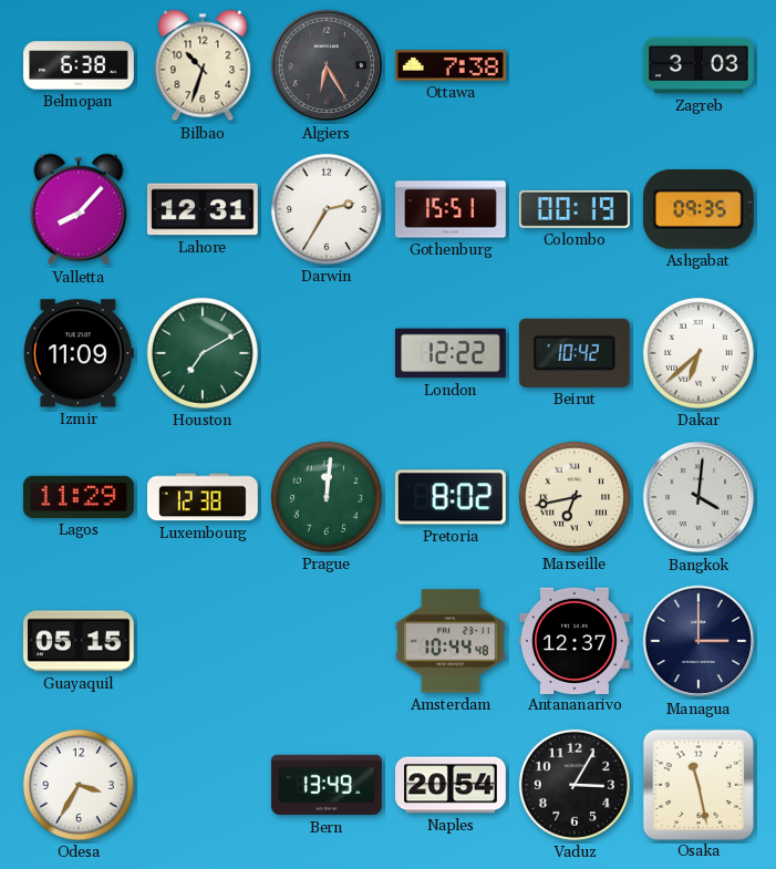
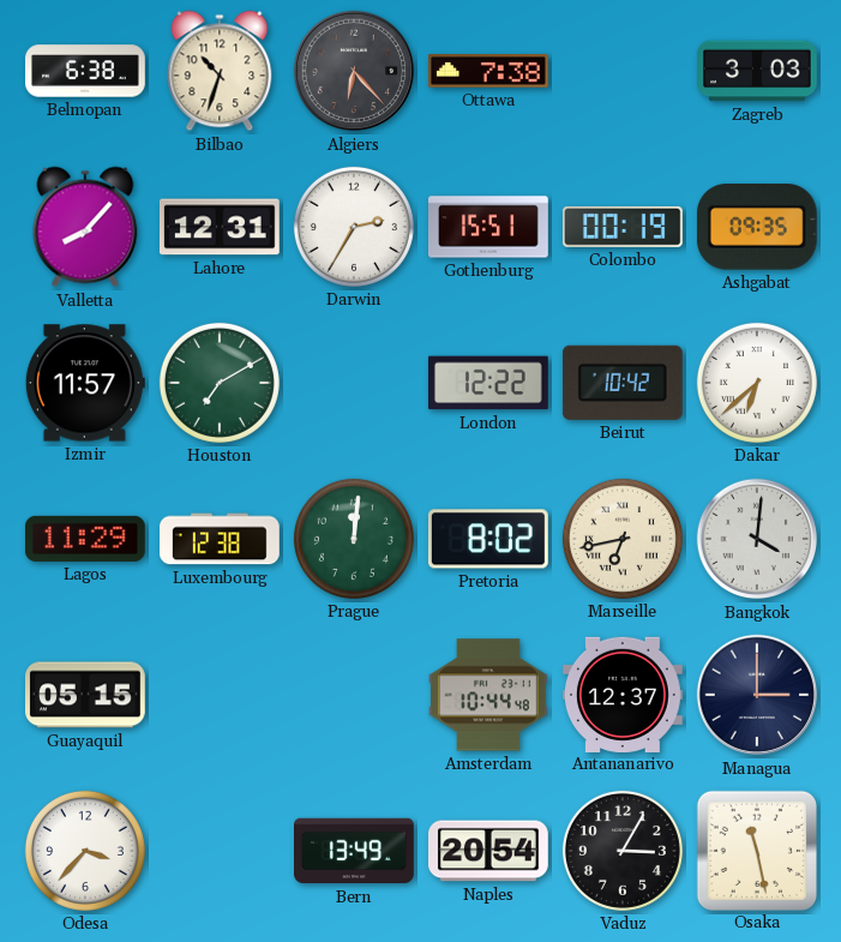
Algiers: 6:25 -> 6:23
Izmir: 11:09 -> 11:57
Odesa: 3:35 -> 3:37
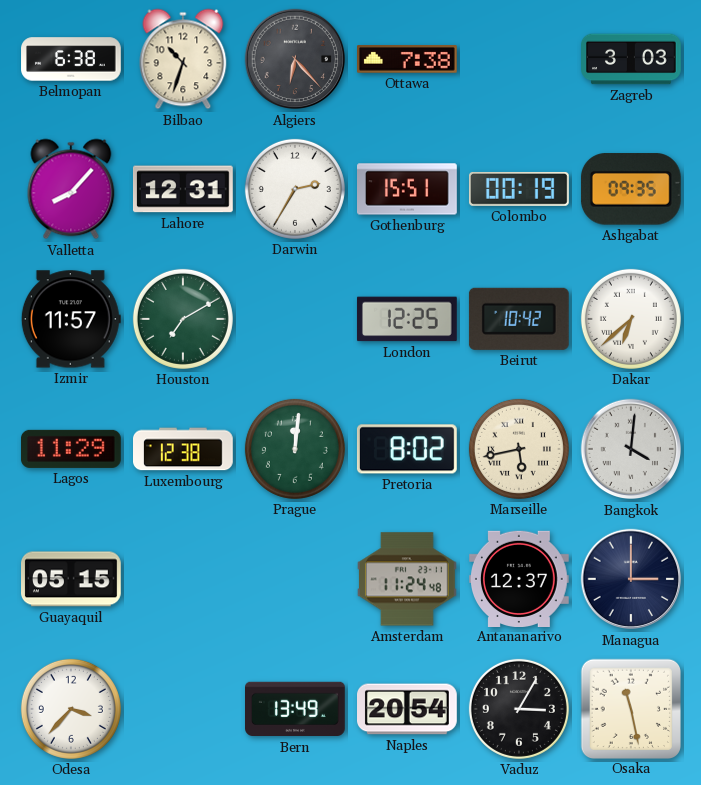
London: 12:22 -> 12:25
Marseille: 6:43 -> 5:43
Amsterdam: 10:44 -> 11:24
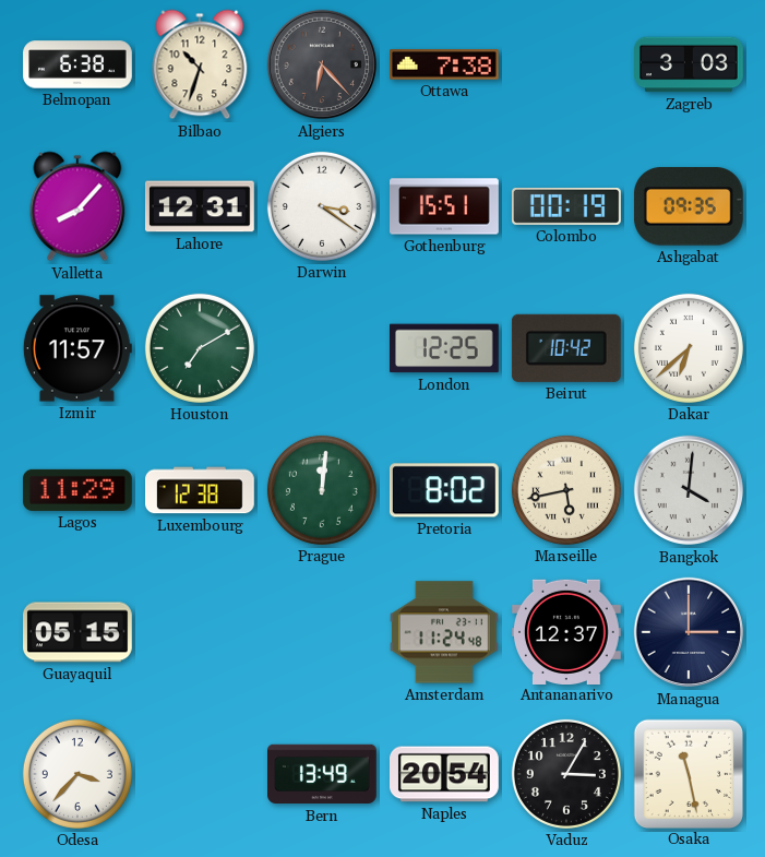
Darwin: 2:35 -> 3:21
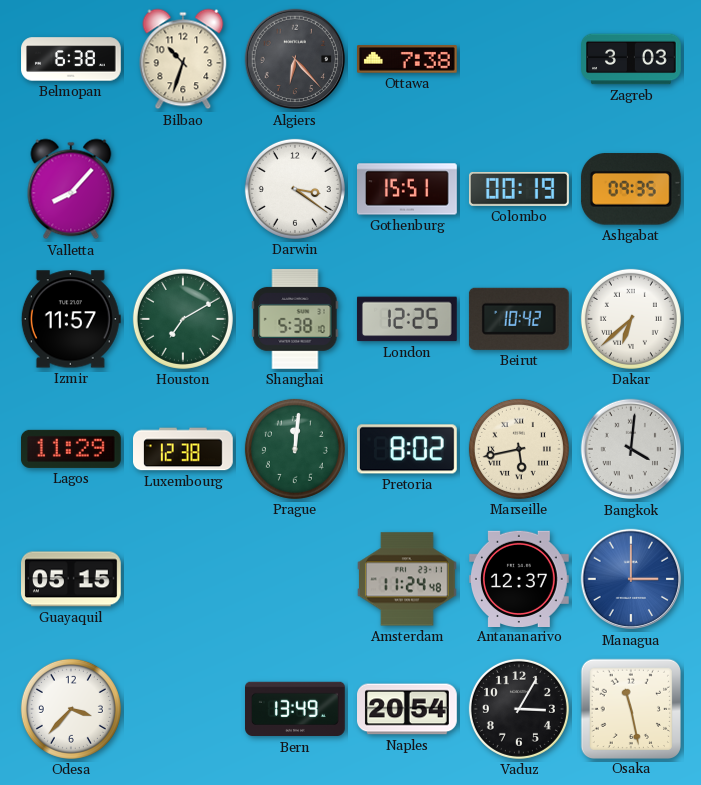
Lahore: 12:31 -> none
Shanghai: none -> 5:38
Managua dial: navy -> blue
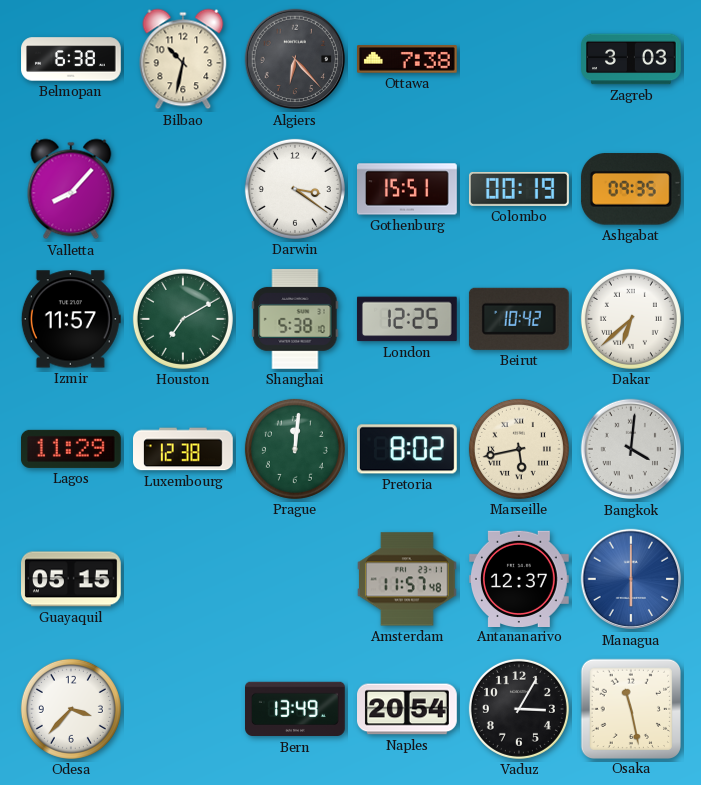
Bilbao: 10:33 -> 10:32
Amsterdam: 11:24 -> 11:57
Managua: 3:00 -> 6:00
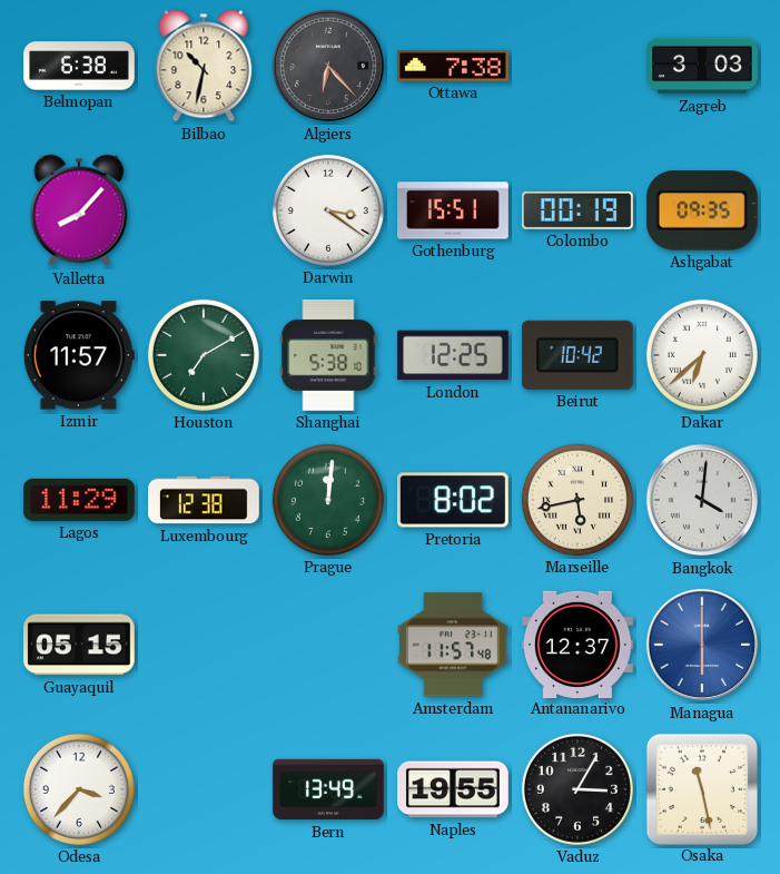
Naples: 20:54 -> 19:55
